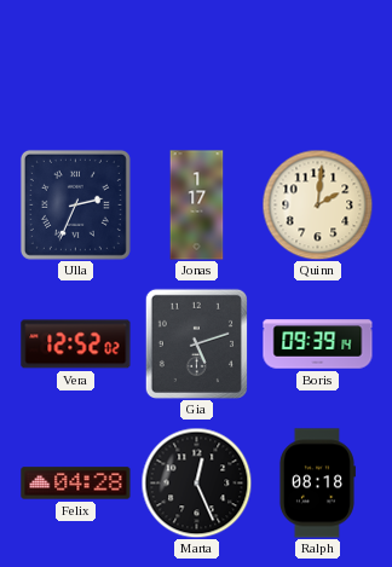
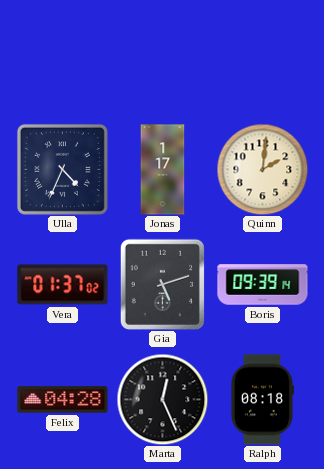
Ulla: 2:34 -> 4:34
Vera: 12:52 -> 01:37
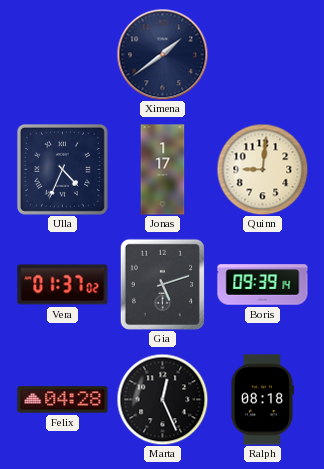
Ximena: none -> 1:39
Quinn: 2:01 -> 9:01
